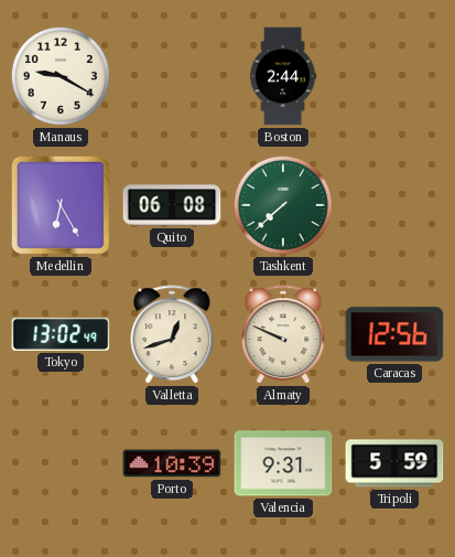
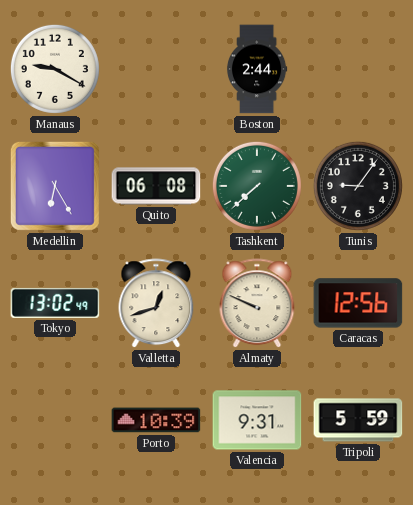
Tunis: none -> 9:06
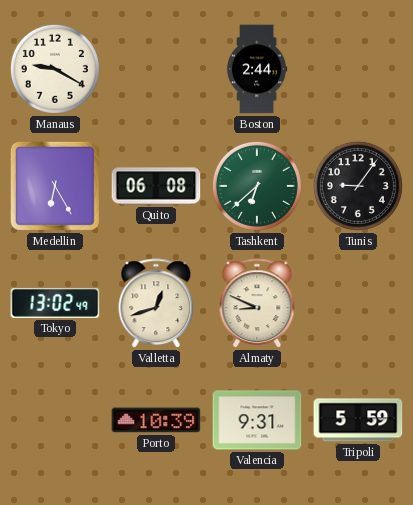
Tashkent: 7:38 -> 6:38
Almaty: 9:49 -> 8:49
Caracas: 12:56 -> none
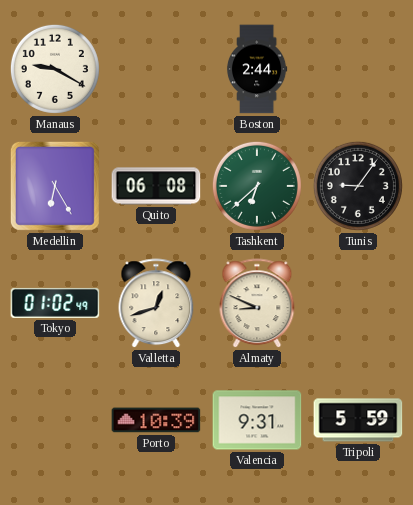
Tokyo: 13:02 -> 01:02
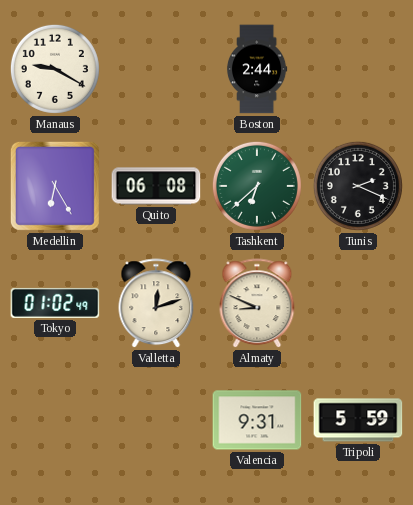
Tunis: 9:06 -> 2:19
Valletta: 12:42 -> 12:12
Porto: 10:39 -> none
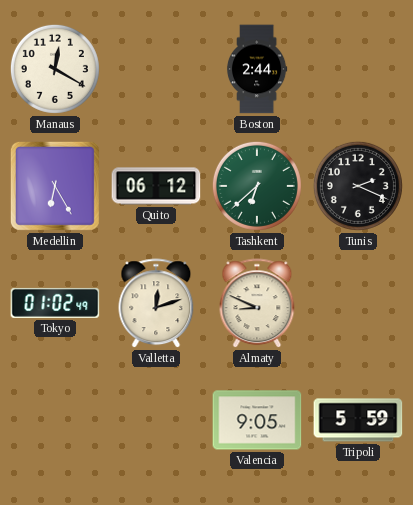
Manaus: 9:20 -> 12:20
Quito: 06:08 -> 06:12
Valencia: 9:31 -> 9:05
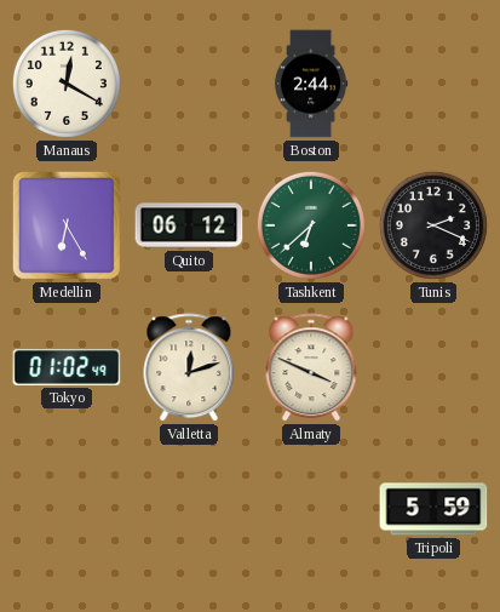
Almaty: 8:49 -> 3:49
Valencia: 9:05 -> none
